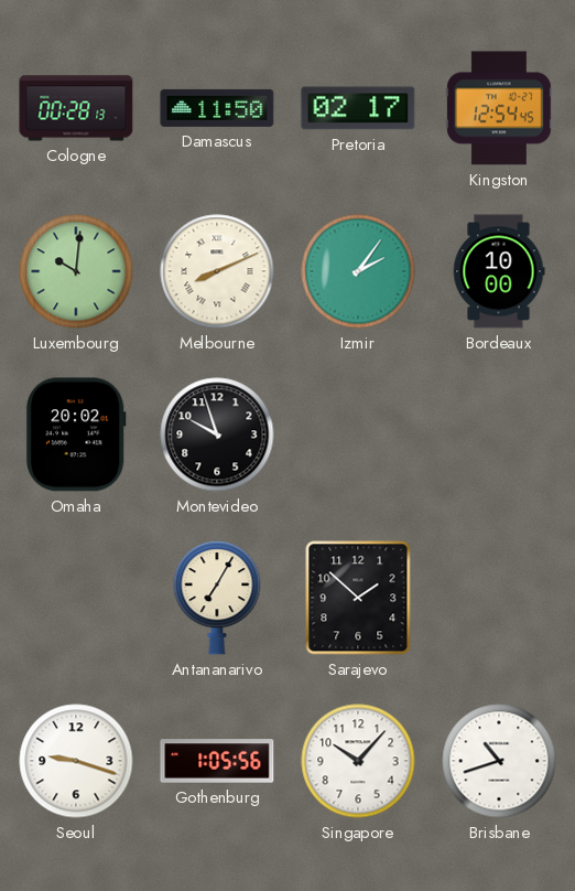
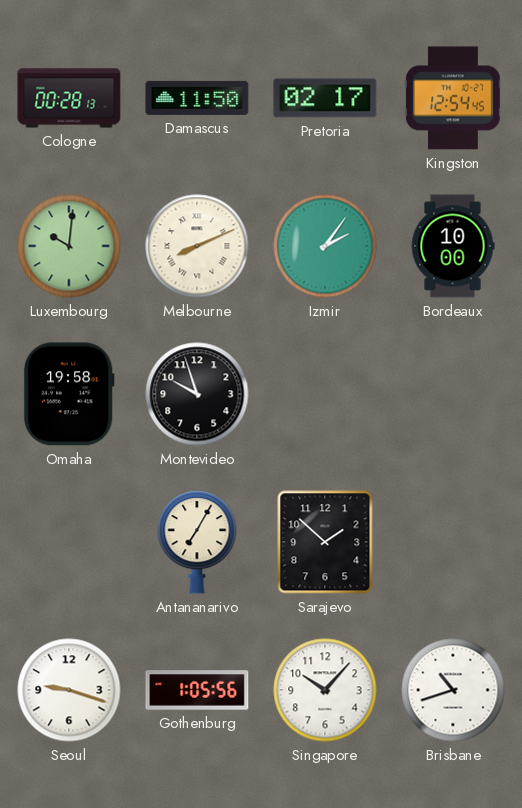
Omaha: 20:02 -> 19:58
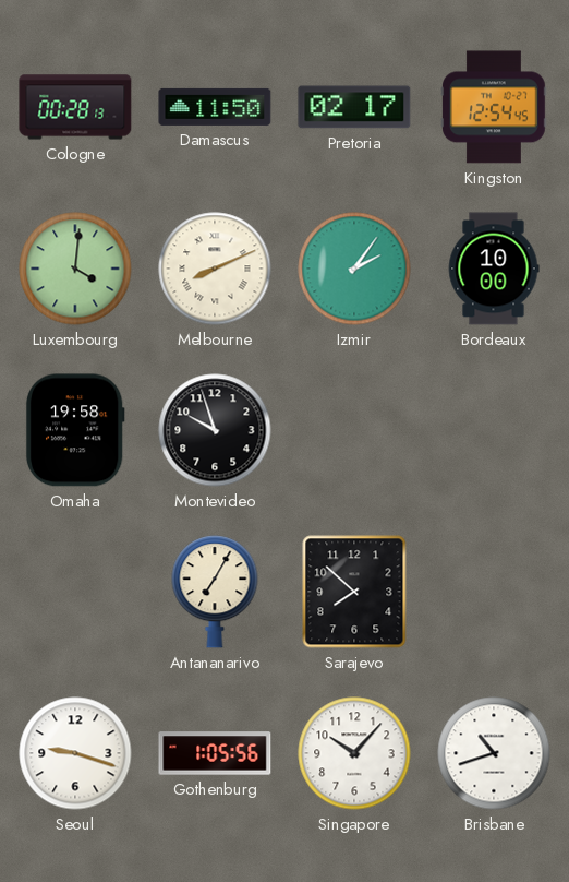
Luxembourg: 10:01 -> 4:01
Sarajevo: 1:52 -> 7:52
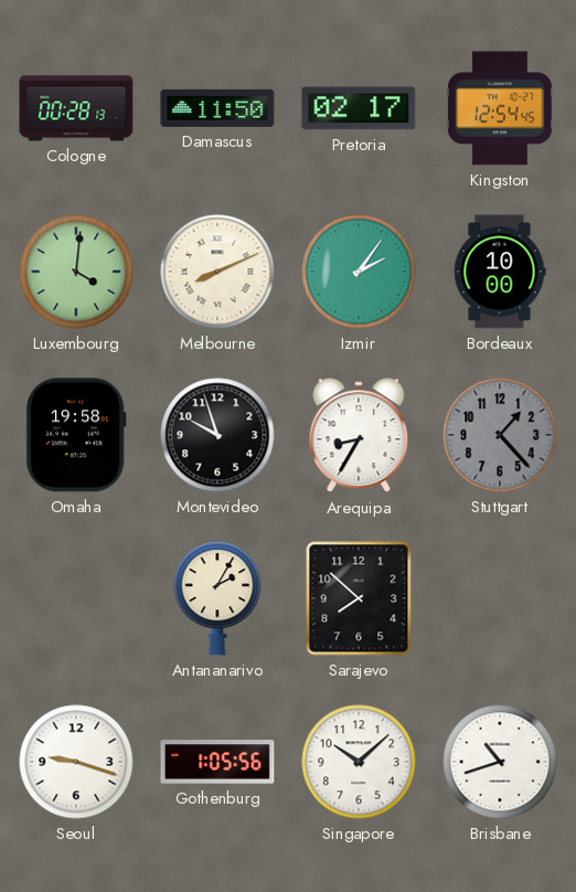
Arequipa: none -> 8:35
Stuttgart: none -> 1:23
Antananarivo: 7:05 -> 2:05
Singapore: 10:07 -> 10:08
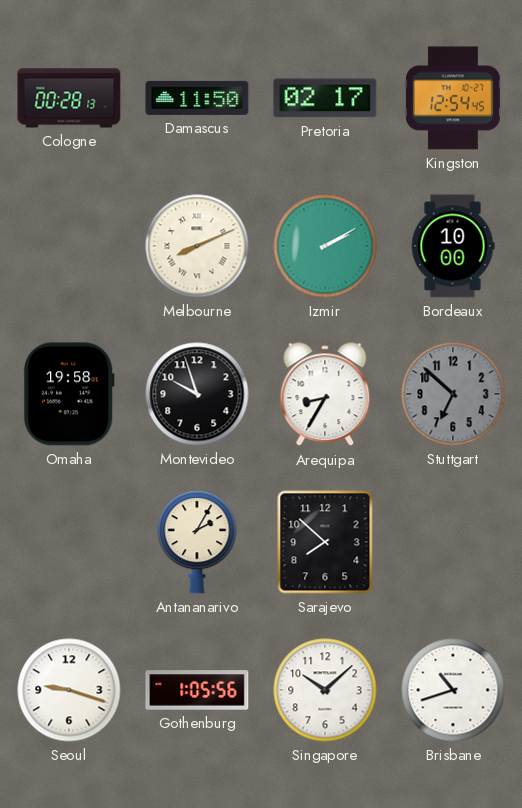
Luxembourg: 4:01 -> none
Izmir: 2:06 -> 2:10
Stuttgart: 1:23 -> 6:52
